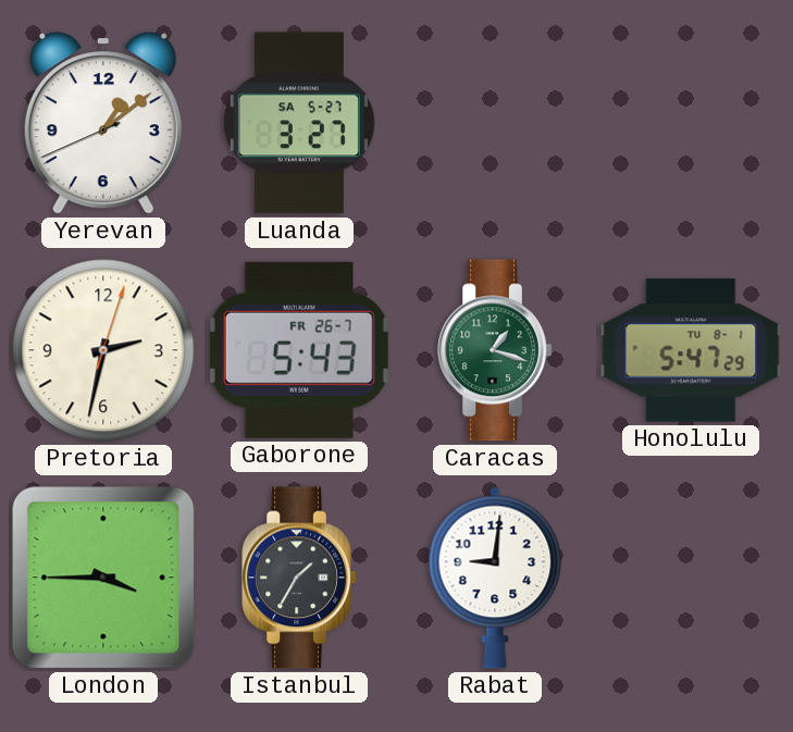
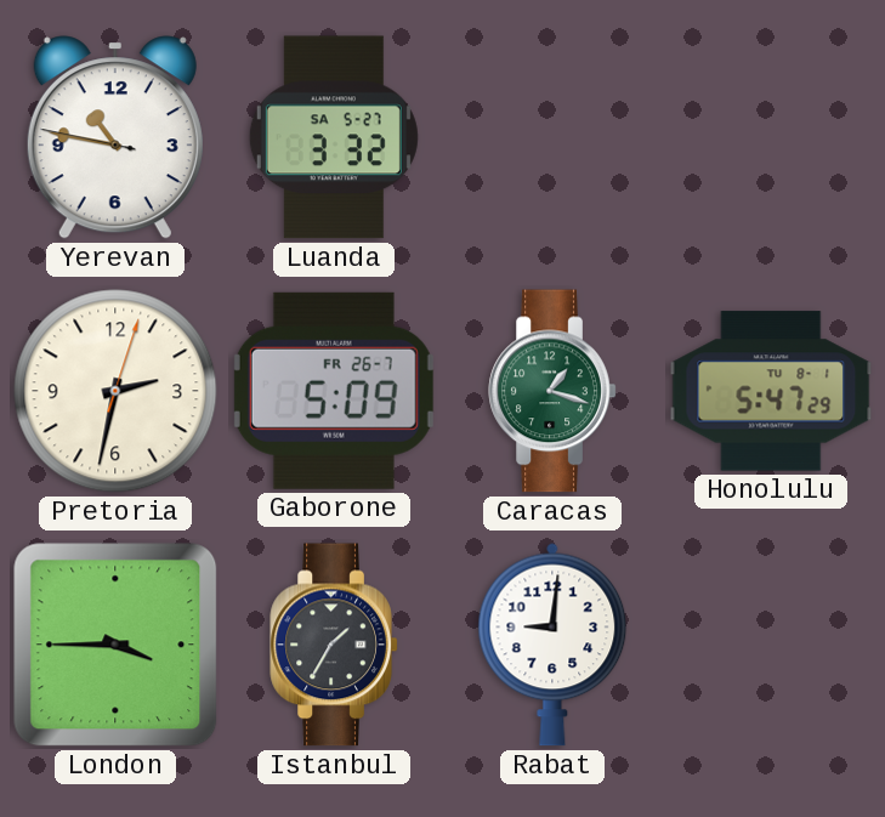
Yerevan: 1:08 -> 10:46
Luanda: 3:27 -> 3:32
Gaborone: 5:43 -> 5:09
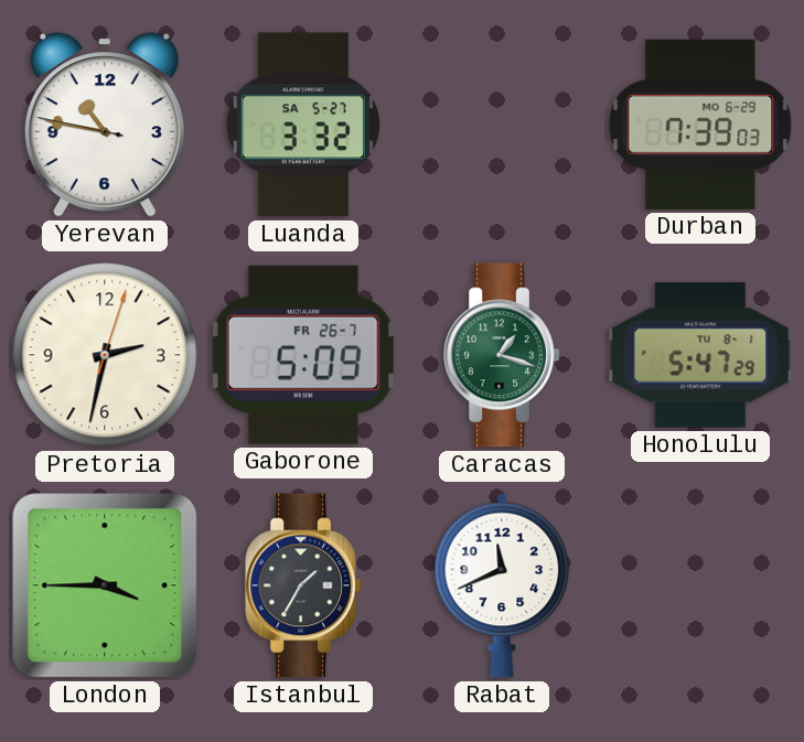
Durban: none -> 7:39
Rabat: 9:01 -> 11:41
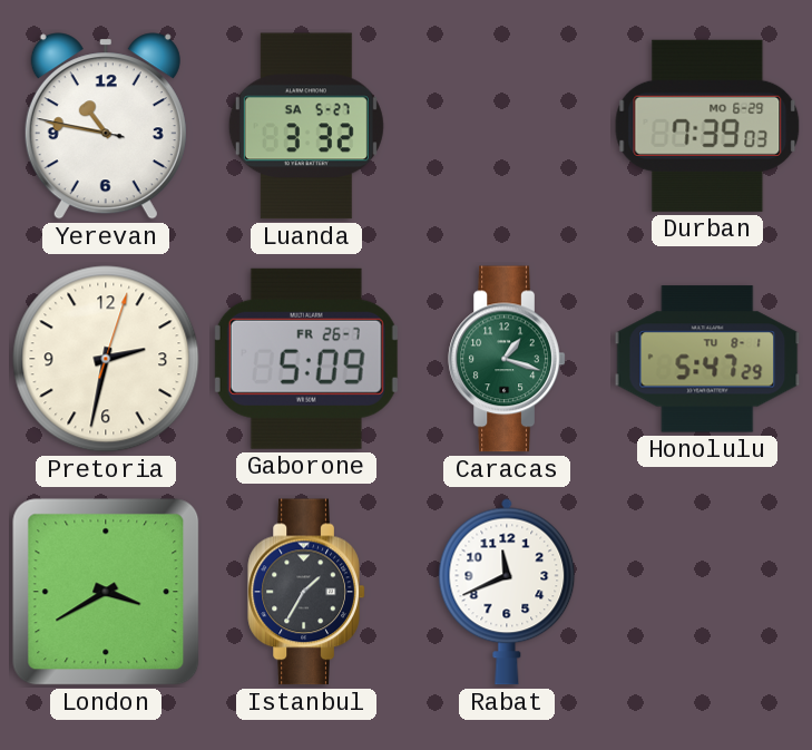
London: 3:45 -> 3:40
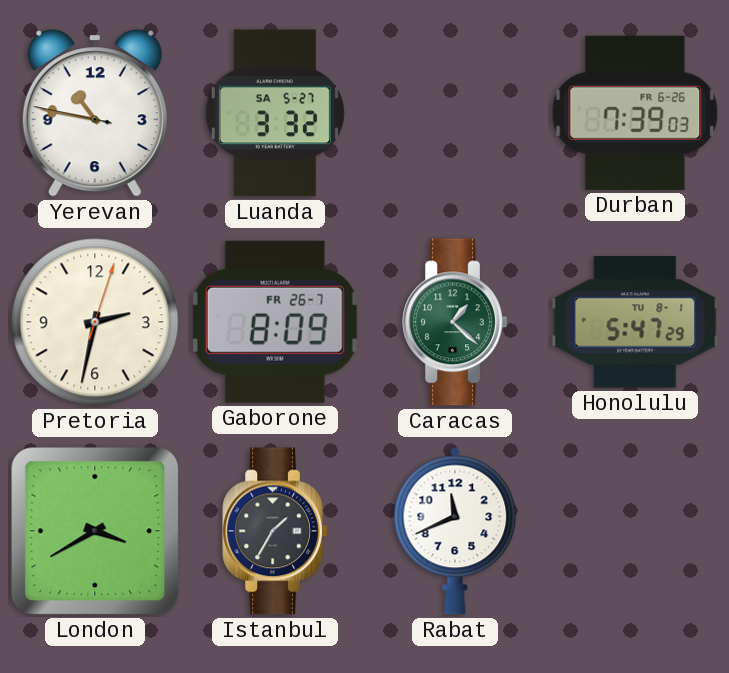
Durban date: MO 6-29 -> FR 6-26
Gaborone: 5:09 -> 8:09
Caracas: 1:18 -> 1:22
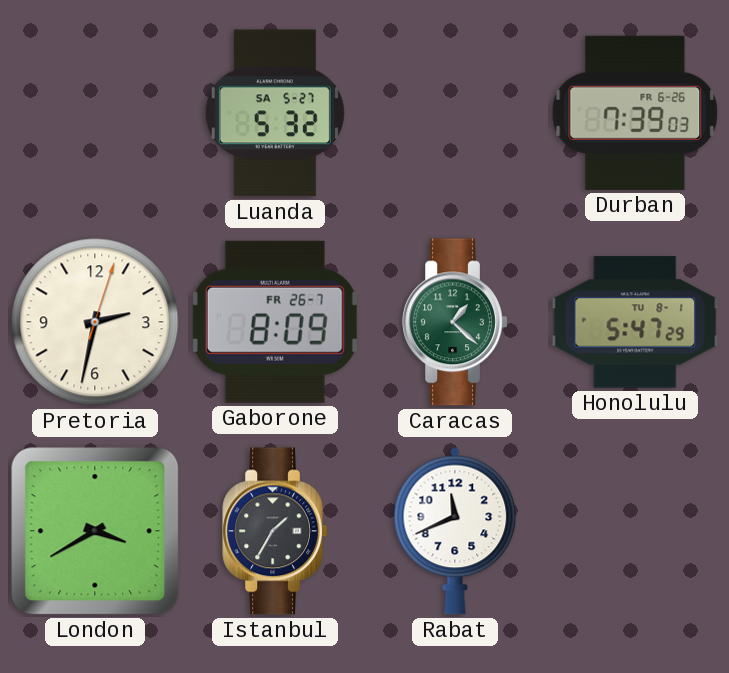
Yerevan: 10:46 -> none
Luanda: 3:32 -> 5:32
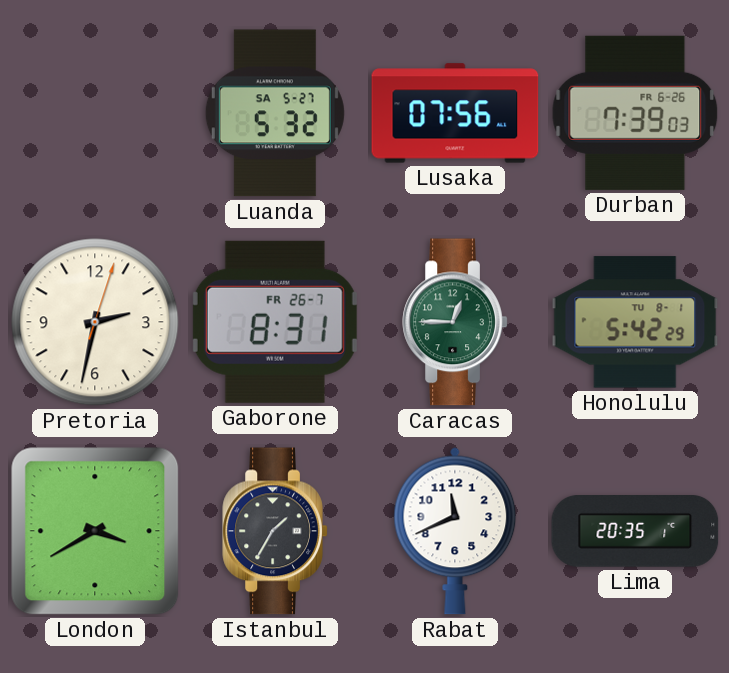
Lusaka: none -> 07:56
Gaborone: 8:09 -> 8:31
Caracas: 1:22 -> 12:45
Honolulu: 5:47 -> 5:42
Lima: none -> 20:35
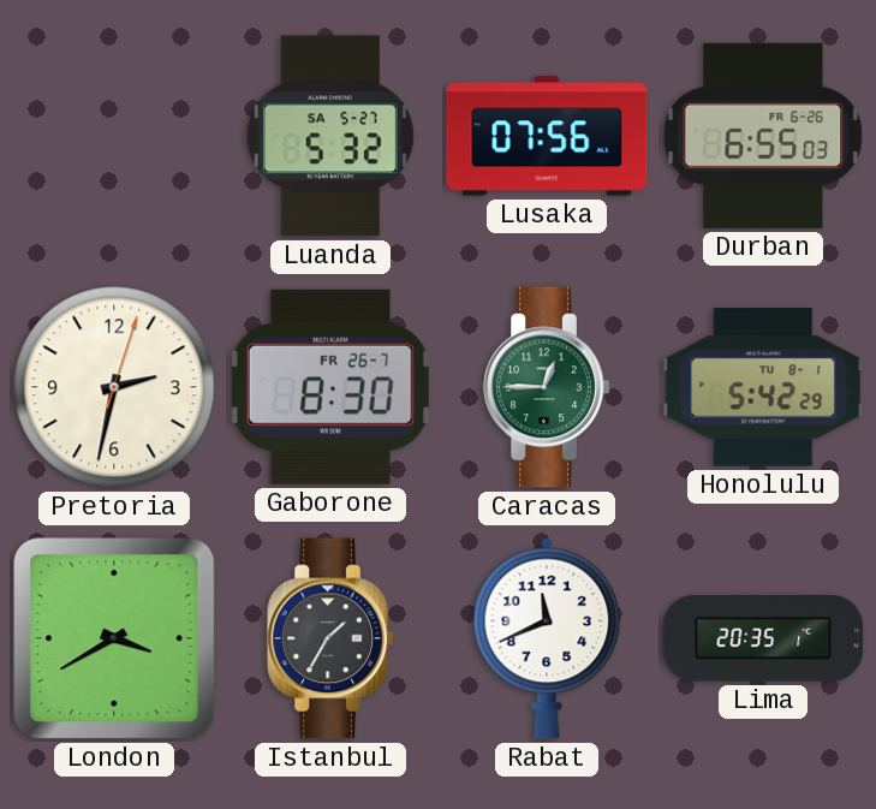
Durban: 7:39 -> 6:55
Gaborone: 8:31 -> 8:30
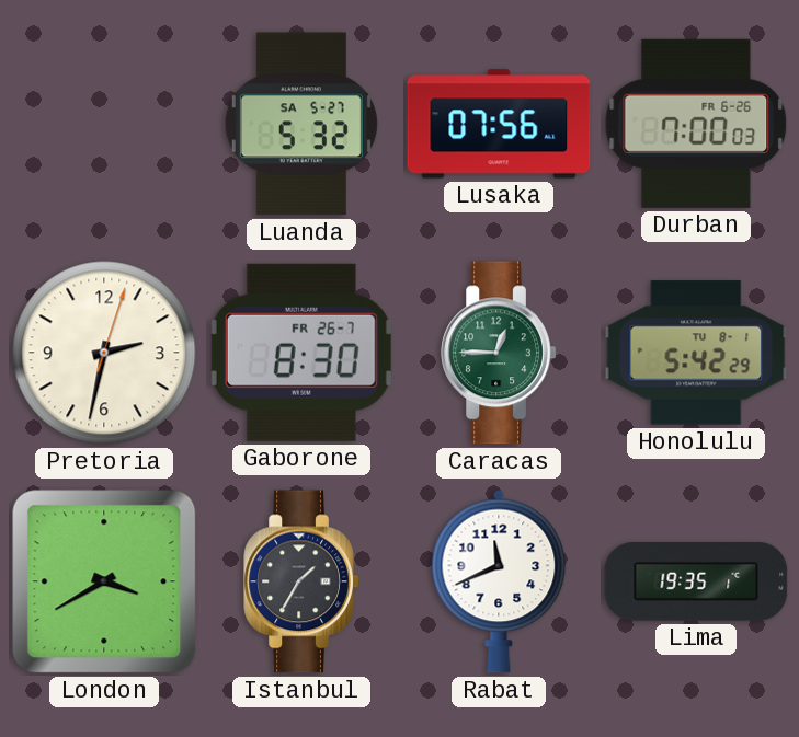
Durban: 6:55 -> 7:00
Lima: 20:35 -> 19:35
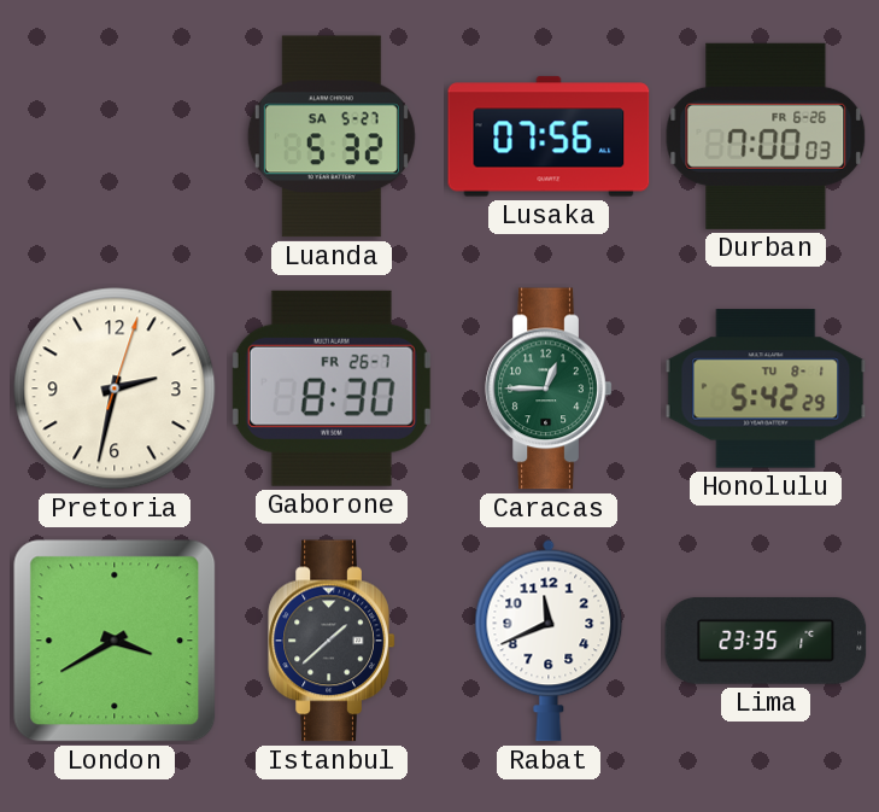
Istanbul: 1:35 -> 1:38
Lima: 19:35 -> 23:35
